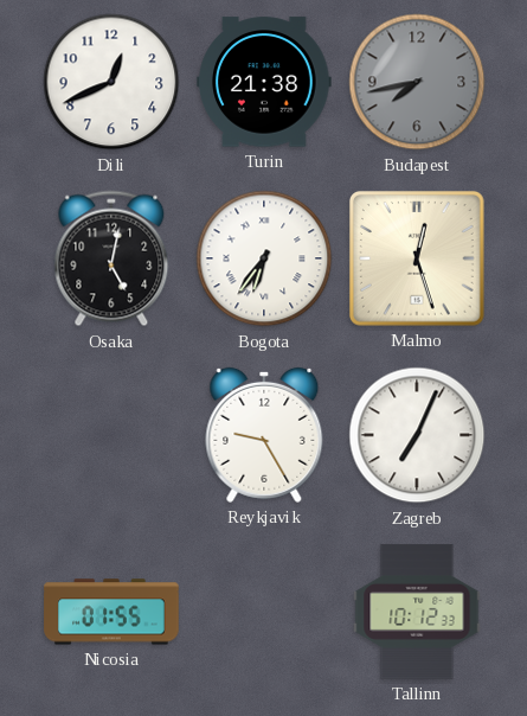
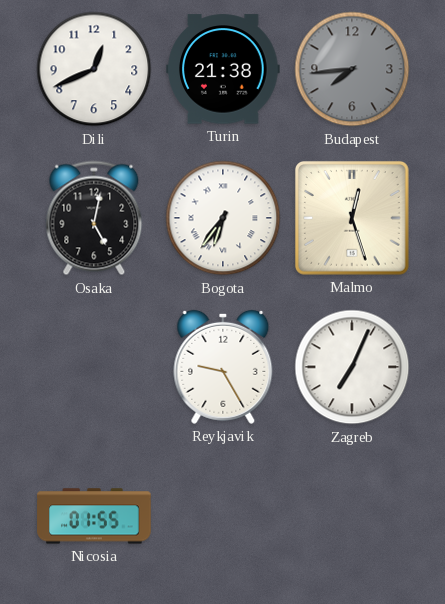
Budapest: 7:43 -> 7:44
Tallinn: 10:12 -> none
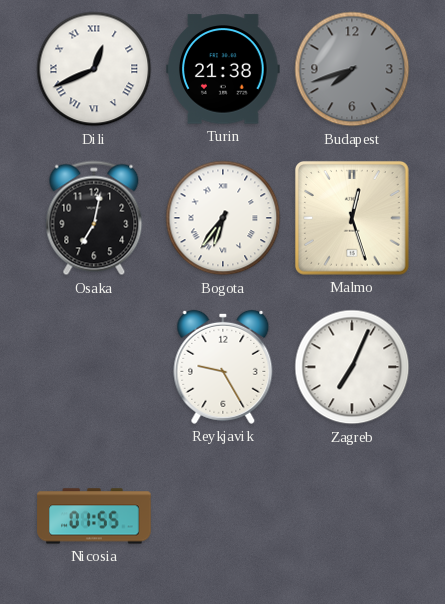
Dili numerals: Arabic -> Roman
Budapest: 7:44 -> 7:42
Osaka: 5:02 -> 7:02
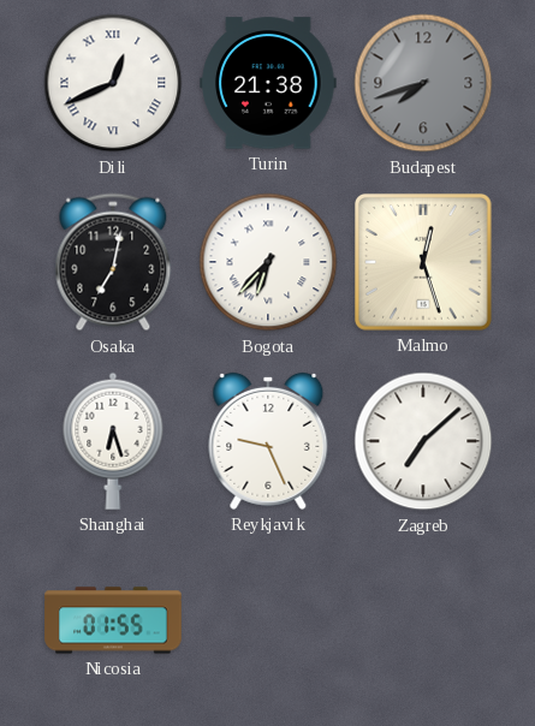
Bogota: 6:36 -> 6:37
Shanghai: none -> 6:27
Reykjavik: 9:25 -> 9:26
Zagreb: 7:04 -> 7:08
